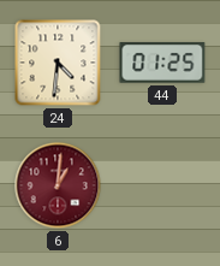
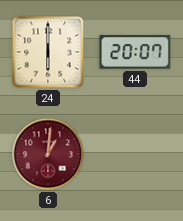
24: 4:31 -> 6:00
44: 01:25 -> 20:07
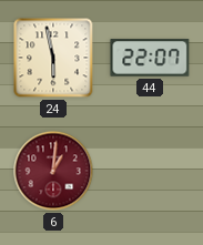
24: 6:00 -> 5:58
44: 20:07 -> 22:07
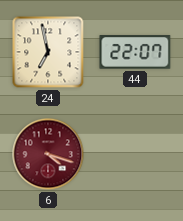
24: 5:58 -> 6:58
6: 1:01 -> 4:18
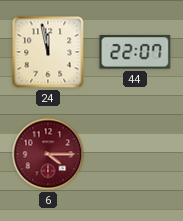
24: 6:58 -> 11:58
6: 4:18 -> 4:15
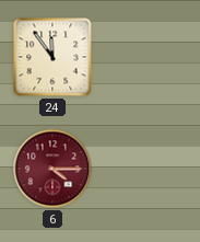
24: 11:58 -> 11:54
44: 22:07 -> none
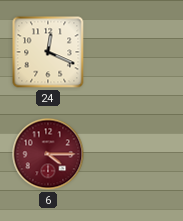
24: 11:54 -> 12:19
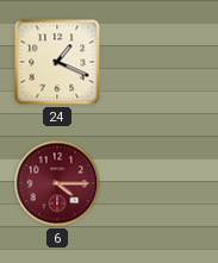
24: 12:19 -> 1:19
